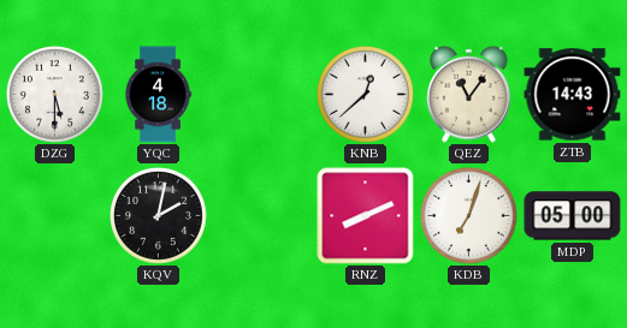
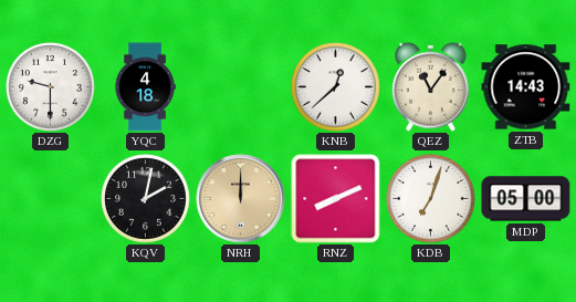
DZG: 5:30 -> 9:30
NRH: none -> 12:00
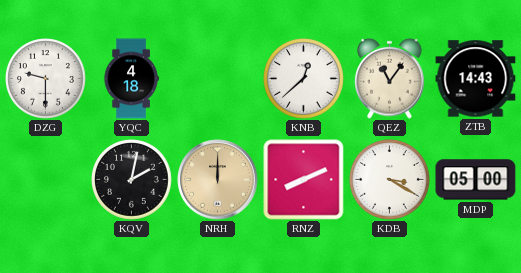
KDB: 7:03 -> 3:20
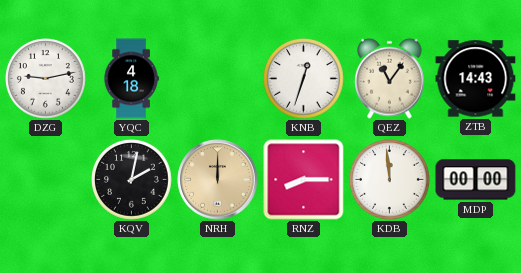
DZG: 9:30 -> 9:13
KNB: 12:38 -> 12:33
RNZ: 8:11 -> 8:15
KDB: 3:20 -> 11:59
MDP: 05:00 -> 00:00
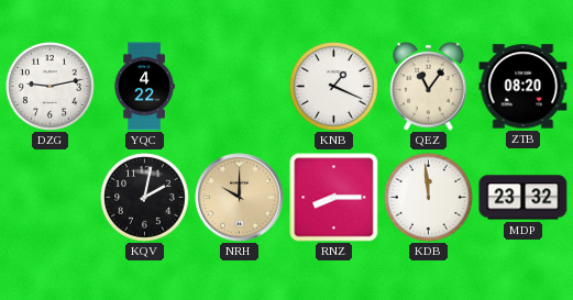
YQC: 4:18 -> 4:22
KNB: 12:33 -> 1:19
ZTB: 14:43 -> 08:20
NRH: 12:00 -> 10:00
MDP: 00:00 -> 23:32
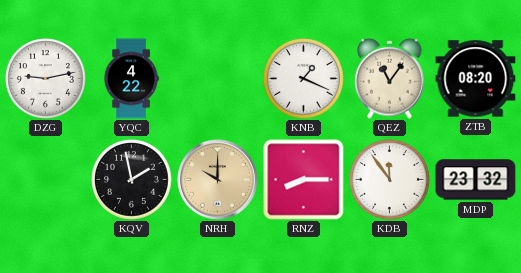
KQV: 2:02 -> 1:58
KDB: 11:59 -> 11:54
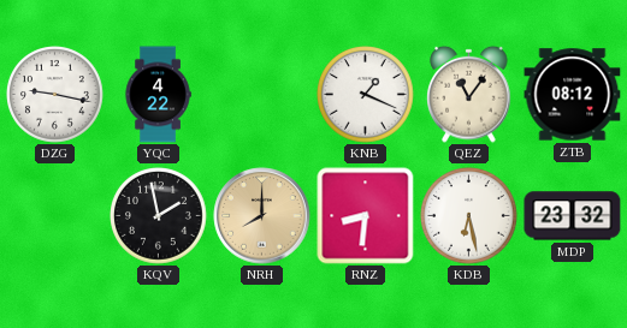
DZG: 9:13 -> 9:17
ZTB: 08:20 -> 08:12
NRH: 10:00 -> 8:00
RNZ: 8:15 -> 8:31
KDB: 11:54 -> 6:28
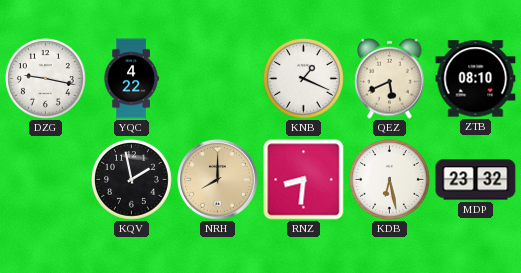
QEZ: 11:06 -> 5:41
ZTB: 08:12 -> 08:10
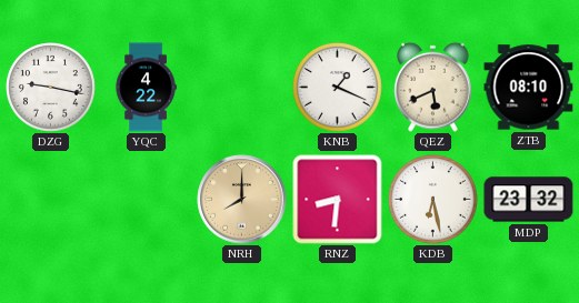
KQV: 1:58 -> none
